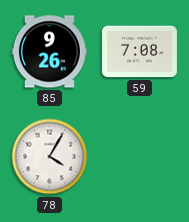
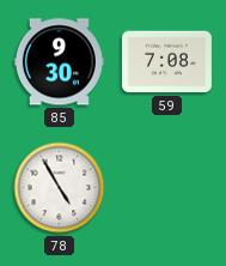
85: 9:26 -> 9:30
78: 4:05 -> 4:55
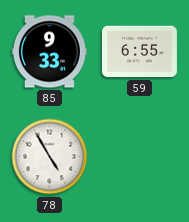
85: 9:30 -> 9:33
59: 7:08 -> 6:55
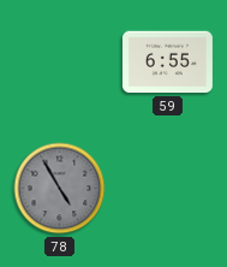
85: 9:33 -> none
78 dial: white -> grey
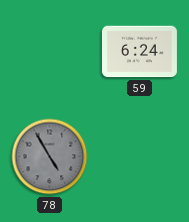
59: 6:55 -> 6:24
